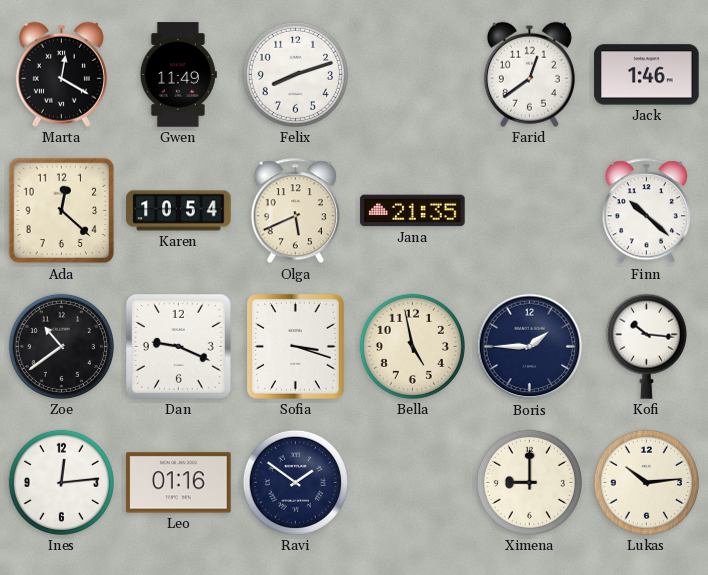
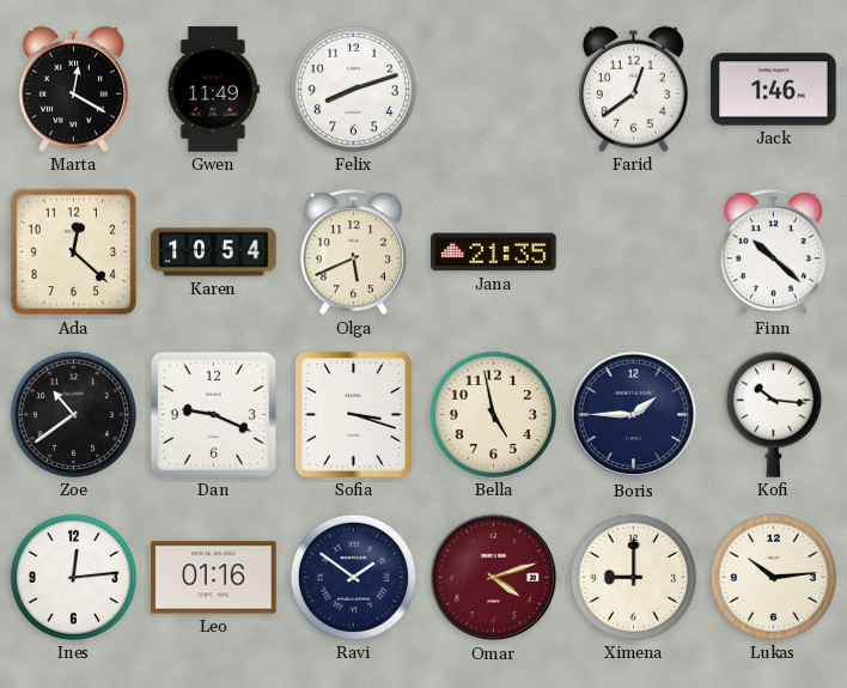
Omar: none -> 4:12
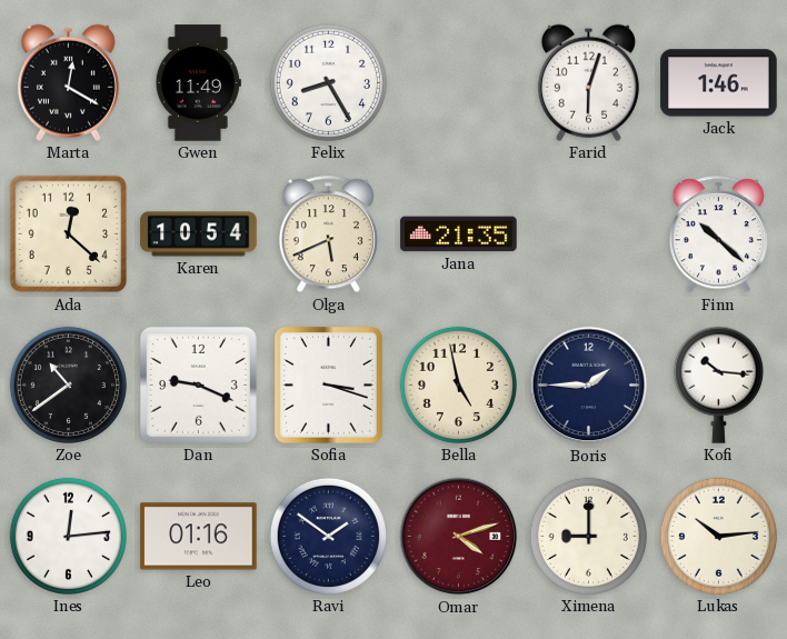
Felix: 8:12 -> 8:25
Farid: 12:39 -> 6:03
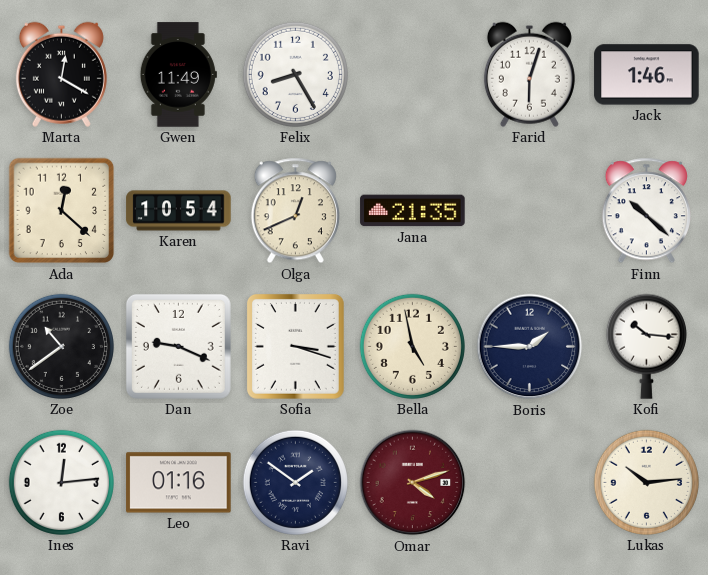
Olga: 5:41 -> 12:41
Ximena: 9:00 -> none
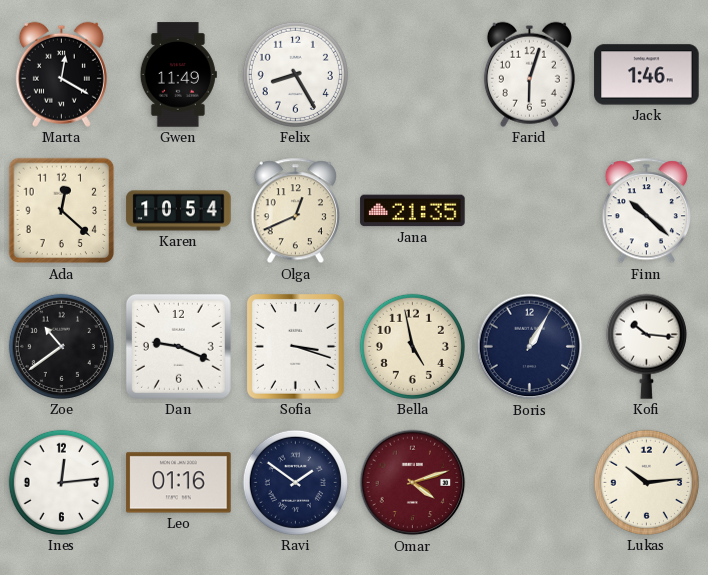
Boris: 1:45 -> 1:05
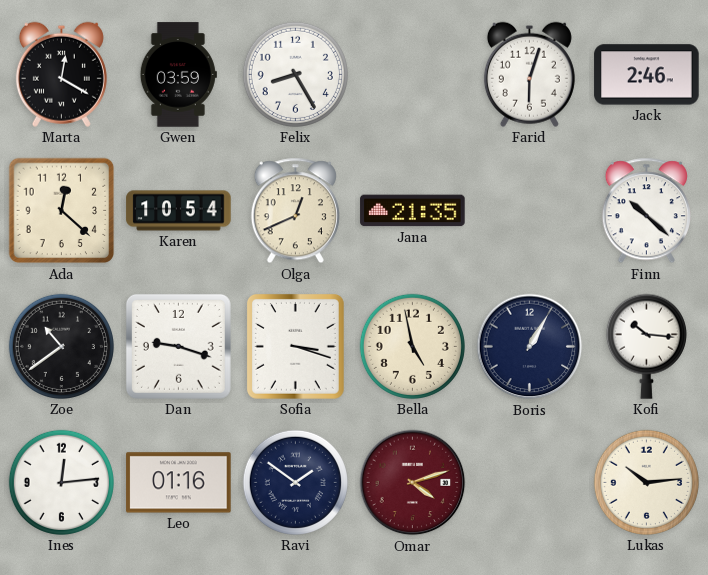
Gwen: 11:49 -> 03:59
Jack: 1:46 -> 2:46
Dan: 9:19 -> 9:18
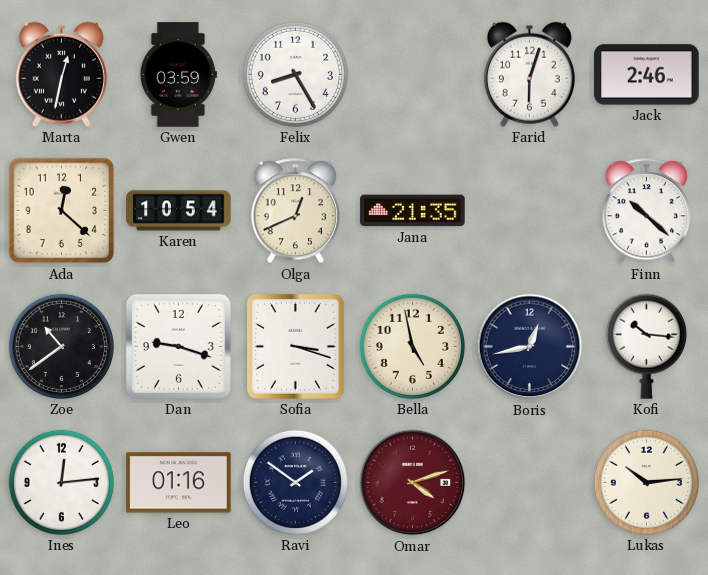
Marta: 12:20 -> 12:32
Boris: 1:05 -> 12:43
